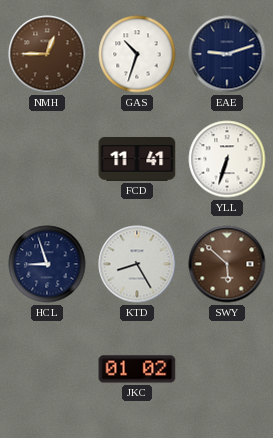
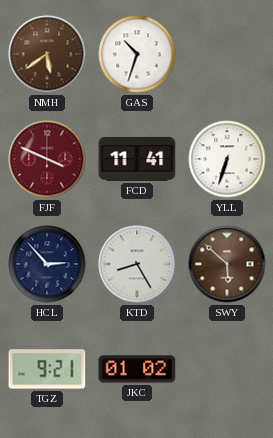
NMH: 12:45 -> 5:39
EAE: 9:12 -> none
FJF: none -> 3:49
HCL: 8:57 -> 2:53
TGZ: none -> 9:21
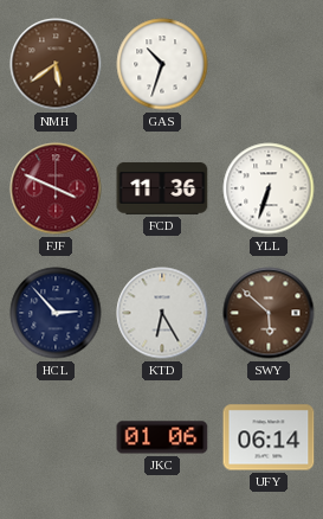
FCD: 11:41 -> 11:36
KTD: 8:25 -> 6:25
TGZ: 9:21 -> none
JKC: 01:02 -> 01:06
UFY: none -> 06:14
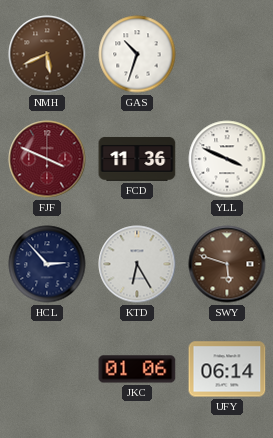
NMH: 5:39 -> 5:41
YLL: 6:33 -> 3:49
SWY: 5:52 -> 5:48
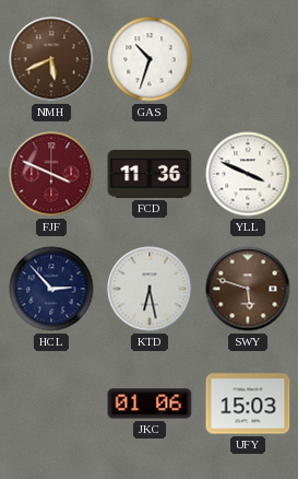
KTD: 6:25 -> 6:28
UFY: 06:14 -> 15:03
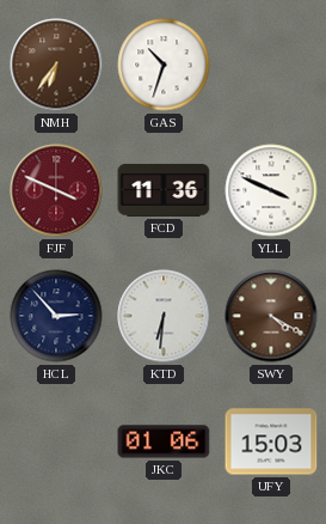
NMH: 5:41 -> 6:36
KTD: 6:28 -> 6:31
SWY: 5:48 -> 4:20
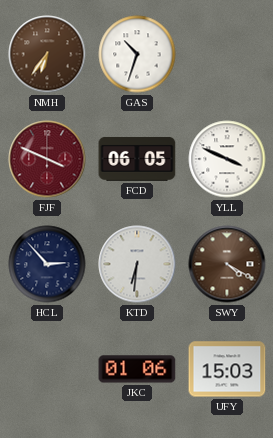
FCD: 11:36 -> 06:05
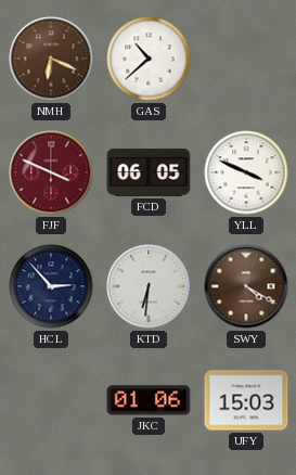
NMH: 6:36 -> 6:19
GAS: 10:33 -> 10:38
